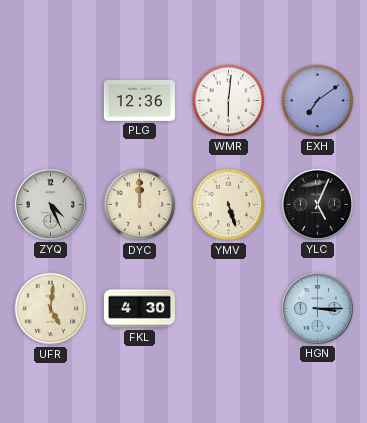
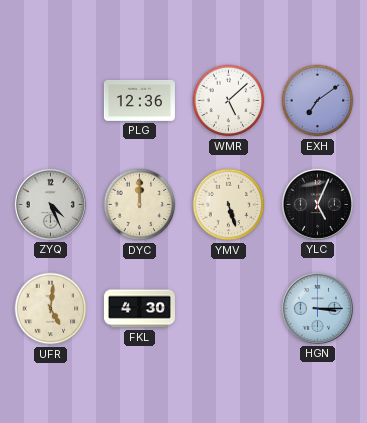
WMR: 6:01 -> 5:08
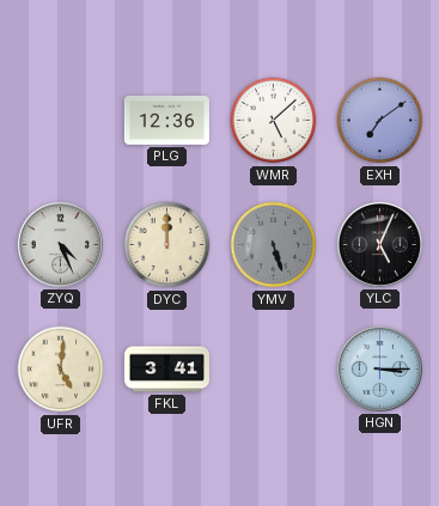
YMV dial: cream -> grey
FKL: 4:30 -> 3:41
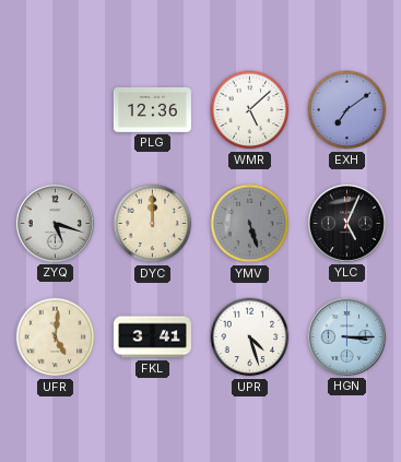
ZYQ: 4:26 -> 5:18
UPR: none -> 4:27
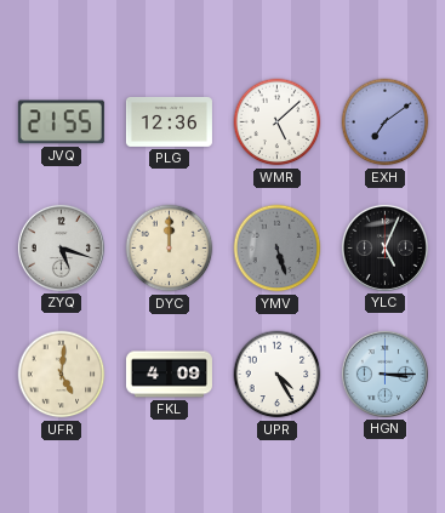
JVQ: none -> 21:55
FKL: 3:41 -> 4:09
UPR: 4:27 -> 4:25
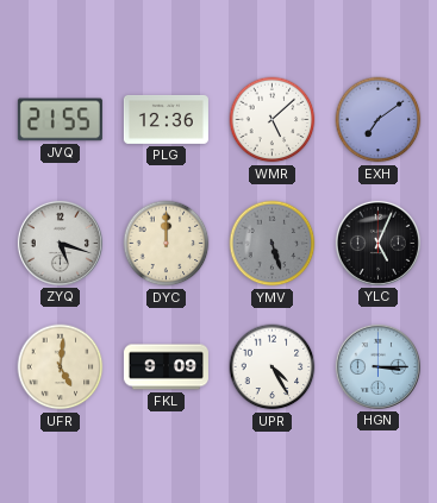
FKL: 4:09 -> 9:09
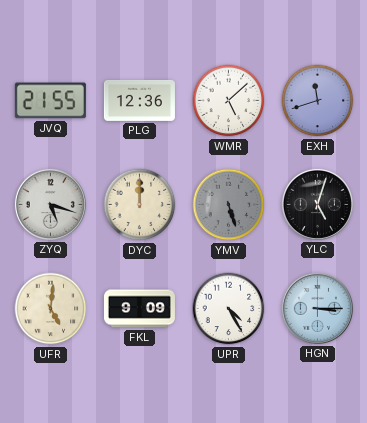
EXH: 7:09 -> 11:42
YLC: 5:04 -> 5:03
